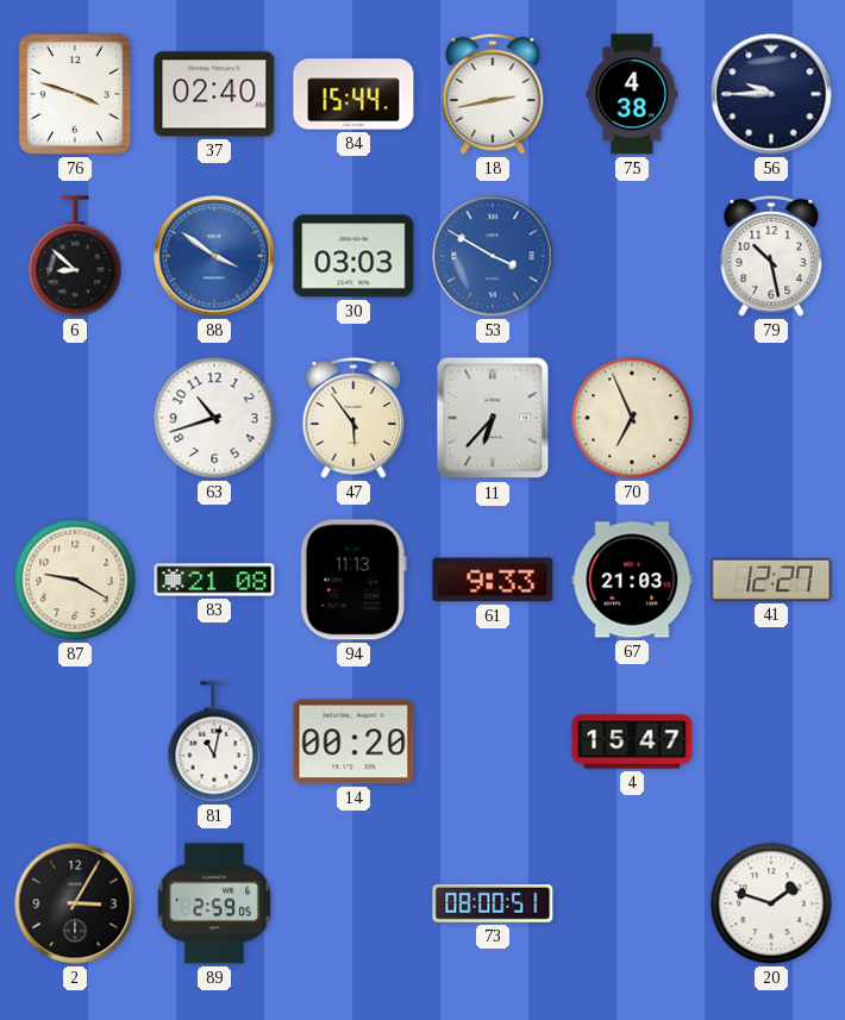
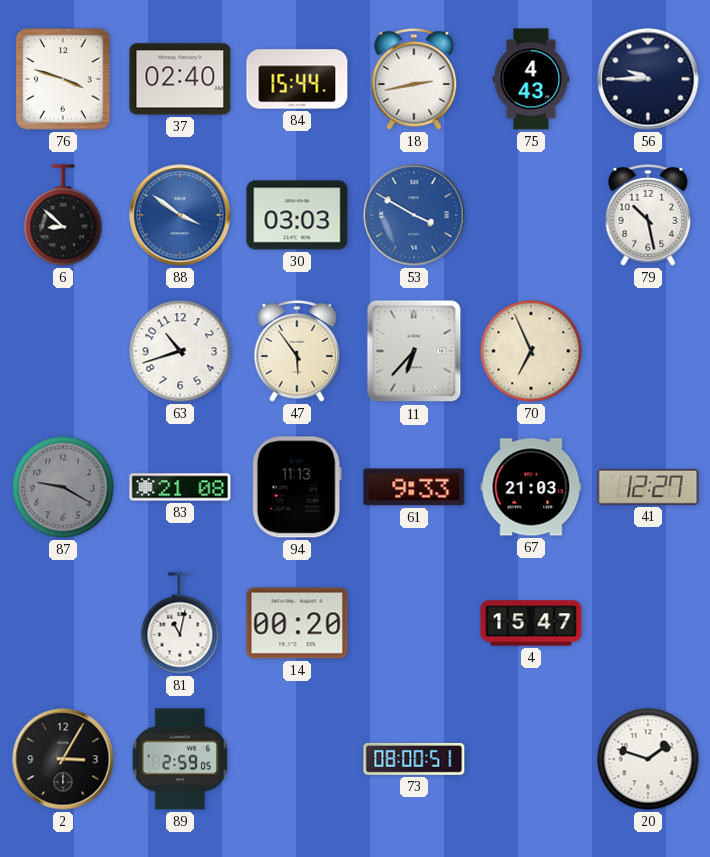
75: 4:38 -> 4:43
87 dial: cream -> grey
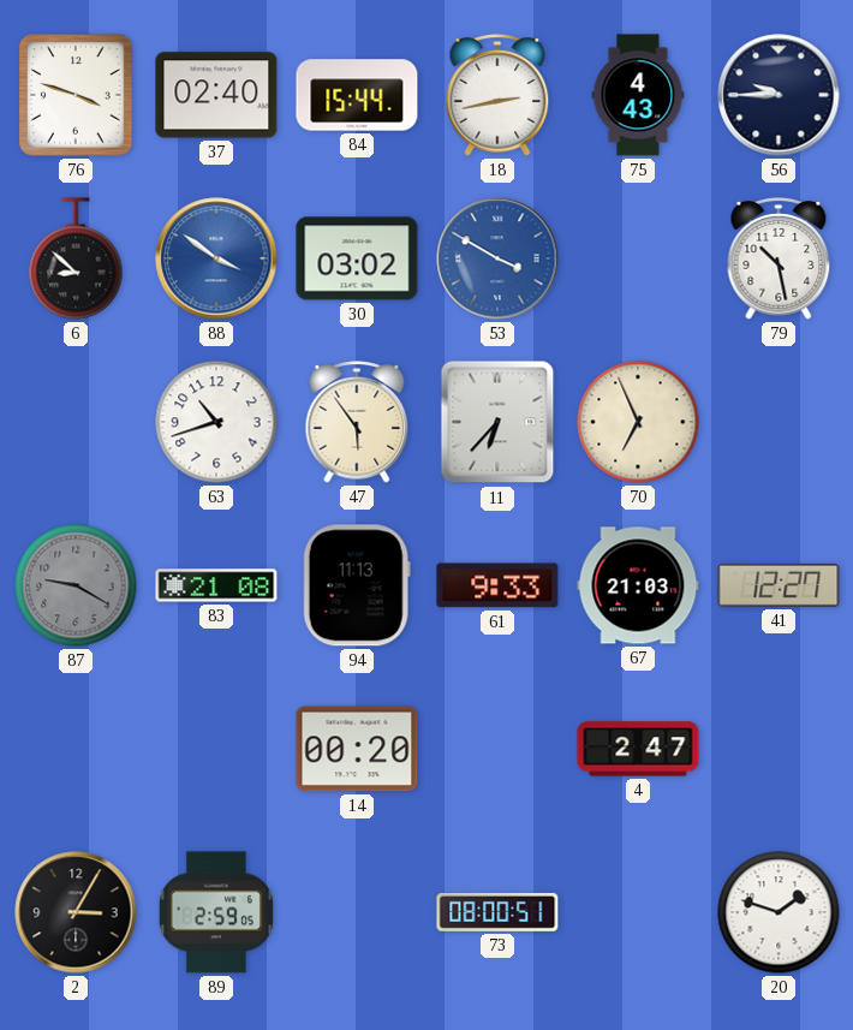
30: 03:03 -> 03:02
81: 11:02 -> none
4: 15:47 -> 2:47
